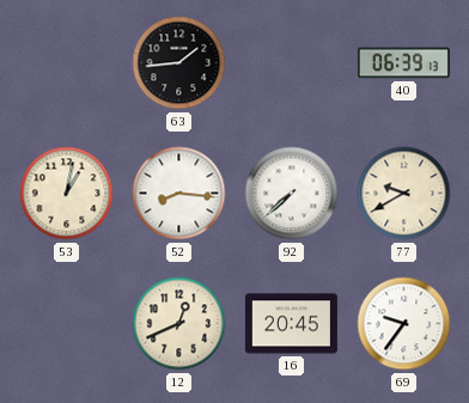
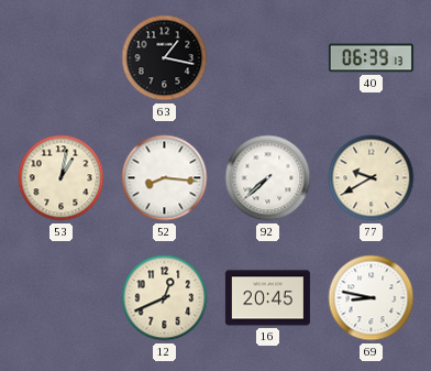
63: 1:44 -> 1:17
69: 9:36 -> 8:47
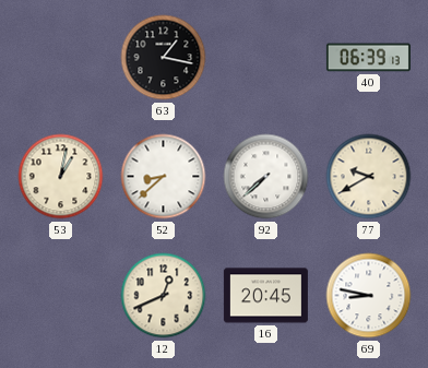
52: 8:16 -> 8:38
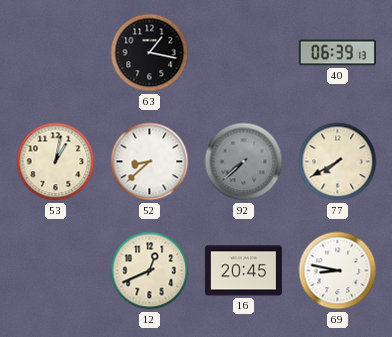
92 dial: white -> grey
77: 9:40 -> 7:40
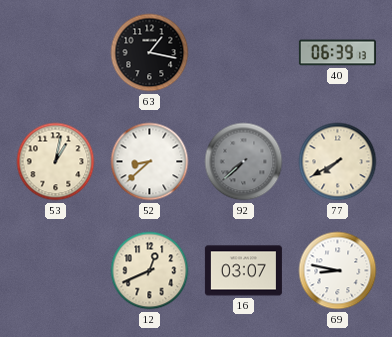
16: 20:45 -> 03:07
